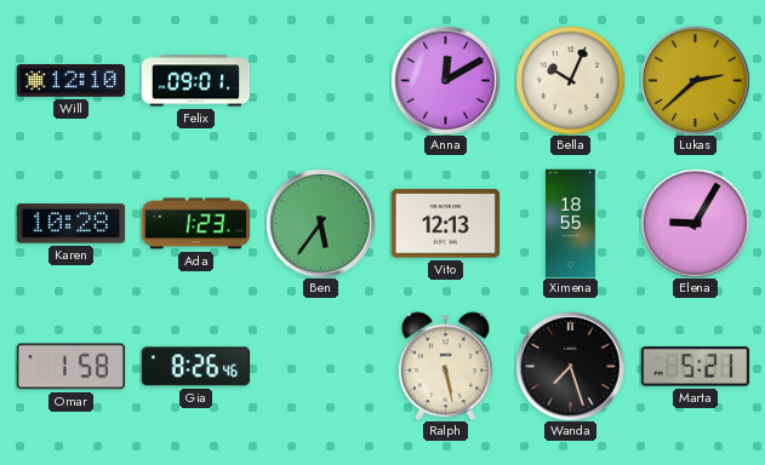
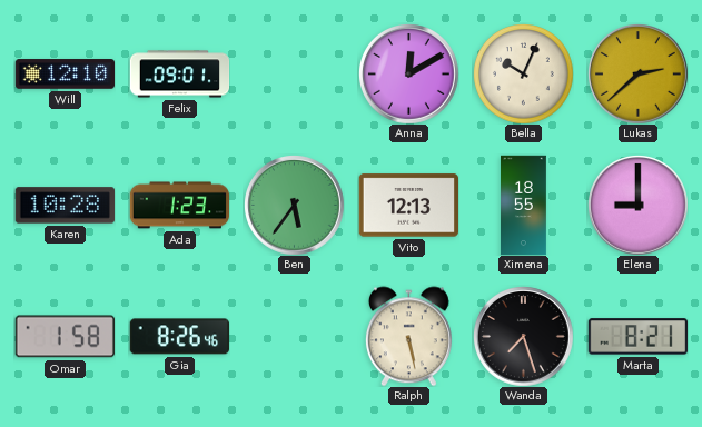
Elena: 9:05 -> 9:00
Marta: 5:21 -> 8:21
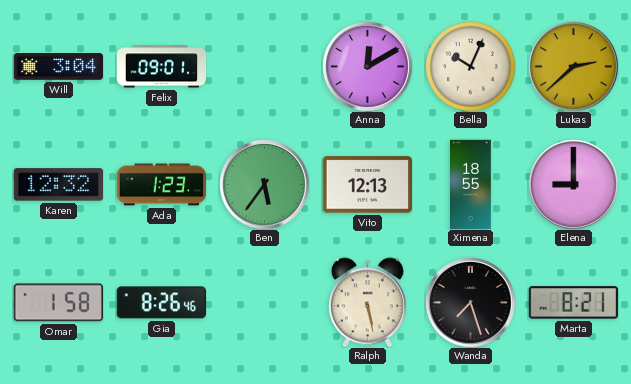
Will: 12:10 -> 3:04
Karen: 10:28 -> 12:32
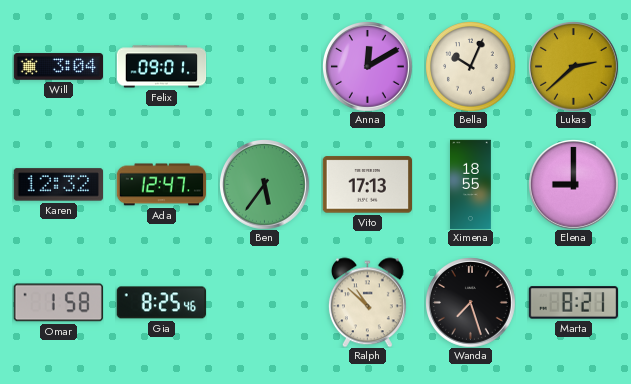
Ada: 1:23 -> 12:47
Vito: 12:13 -> 17:13
Gia: 8:26 -> 8:25
Ralph: 5:28 -> 10:52
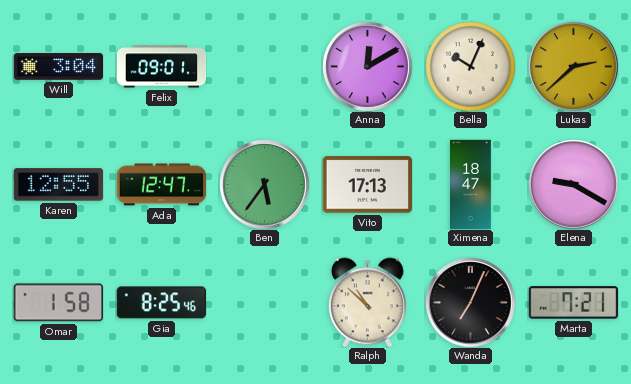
Karen: 12:32 -> 12:55
Ximena: 18:55 -> 18:47
Elena: 9:00 -> 9:20
Wanda: 7:27 -> 7:04
Marta: 8:21 -> 7:21
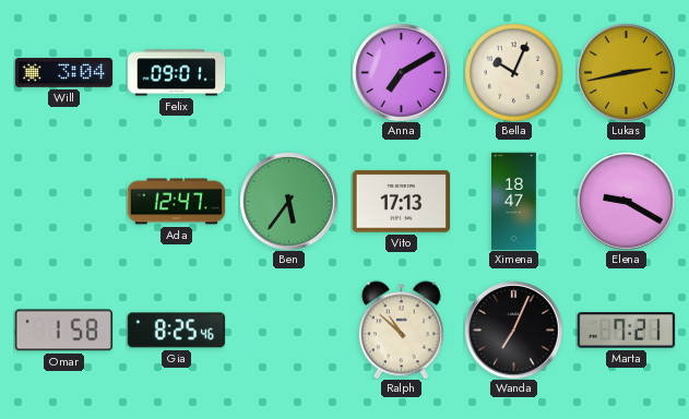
Anna: 12:10 -> 7:10
Lukas: 2:38 -> 2:43
Karen: 12:55 -> none
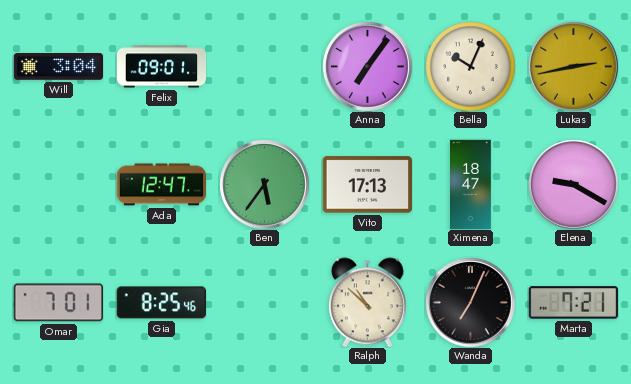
Anna: 7:10 -> 7:06
Omar: 1:58 -> 7:01
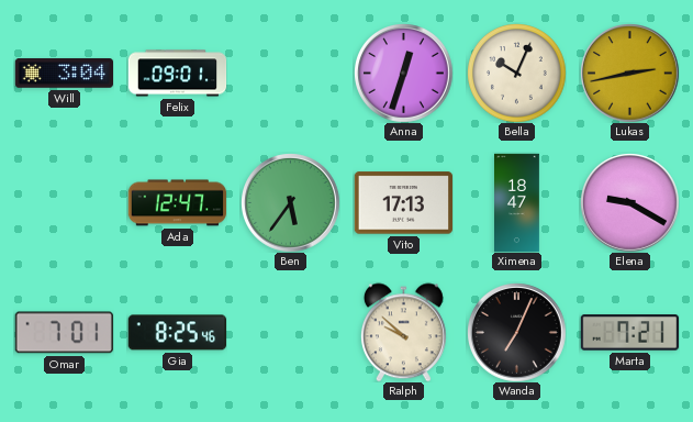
Anna: 7:06 -> 12:33
Ralph: 10:52 -> 9:52
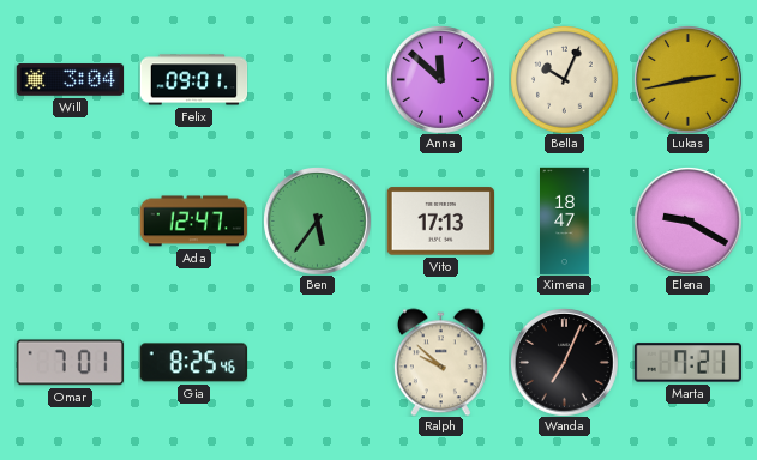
Anna: 12:33 -> 11:52
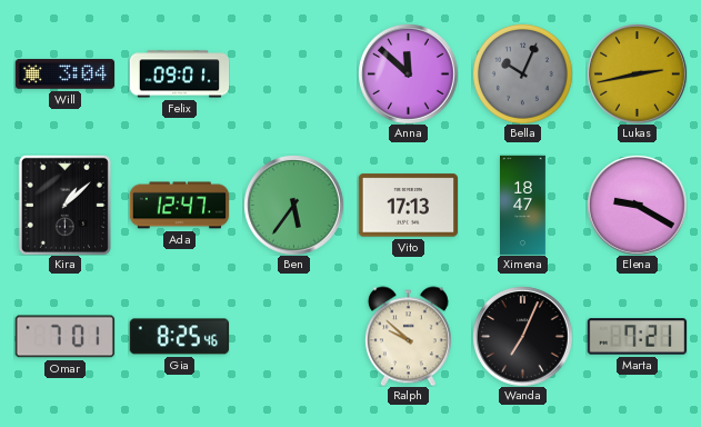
Bella dial: cream -> grey
Kira: none -> 1:08
